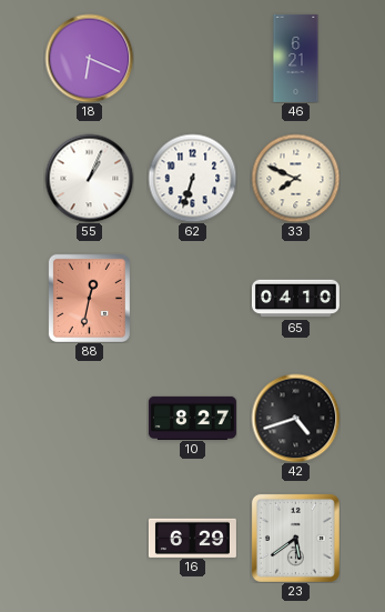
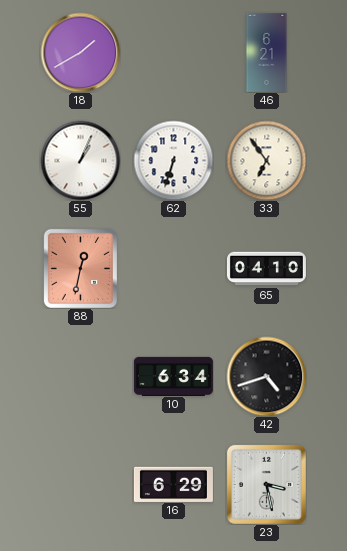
18: 6:19 -> 1:40
33: 7:49 -> 6:54
10: 8:27 -> 6:34
23: 5:39 -> 3:28
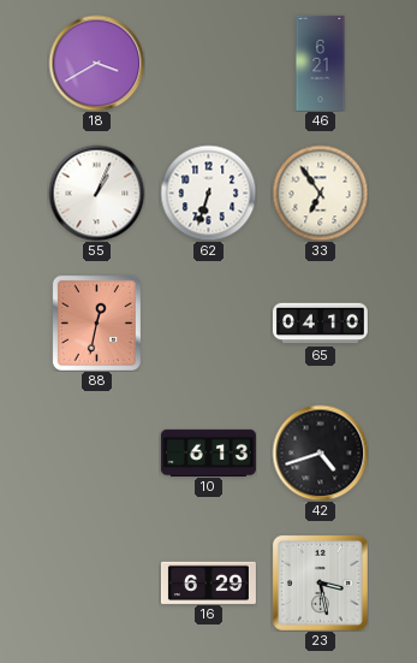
18: 1:40 -> 3:40
10: 6:34 -> 6:13
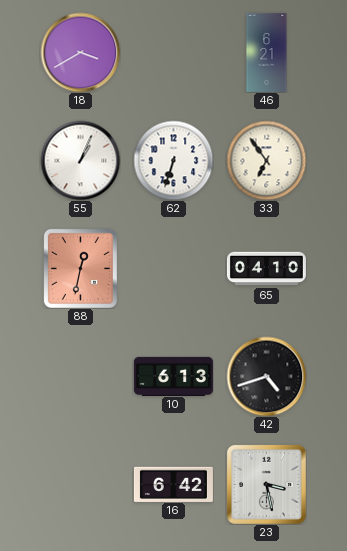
16: 6:29 -> 6:42
